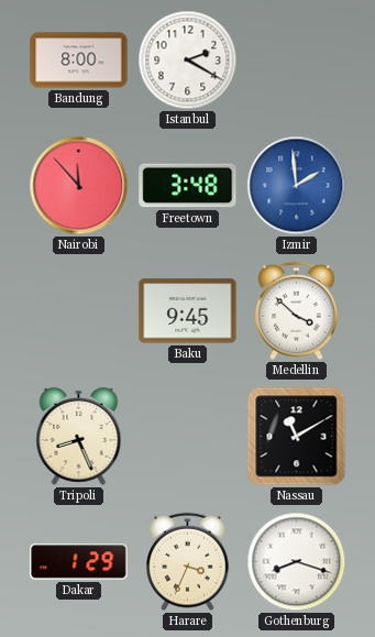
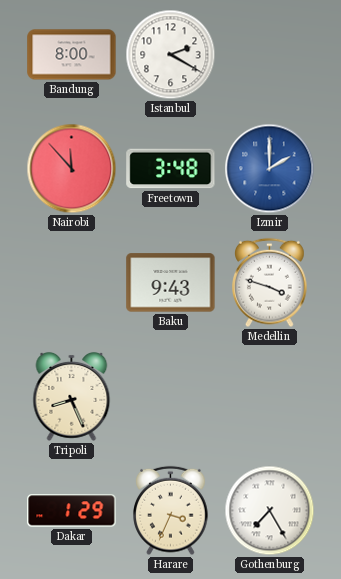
Izmir: 1:59 -> 2:00
Baku: 9:45 -> 9:43
Medellin: 3:52 -> 3:48
Nassau: 11:10 -> none
Gothenburg: 8:18 -> 7:25
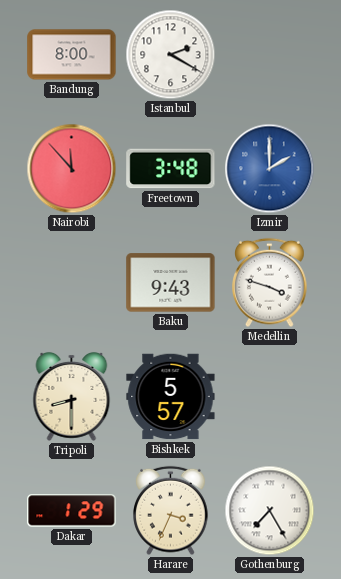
Tripoli: 8:26 -> 8:30
Bishkek: none -> 5:57
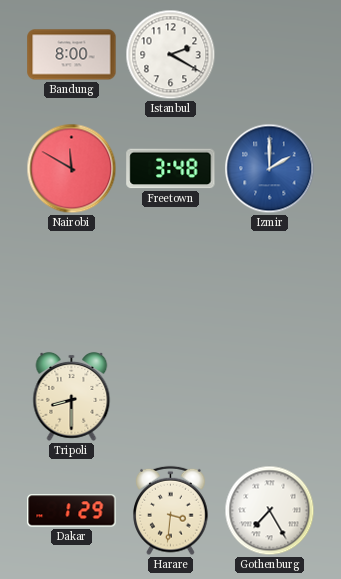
Nairobi: 11:53 -> 11:50
Baku: 9:43 -> none
Medellin: 3:48 -> none
Bishkek: 5:57 -> none
Harare: 3:34 -> 3:31
